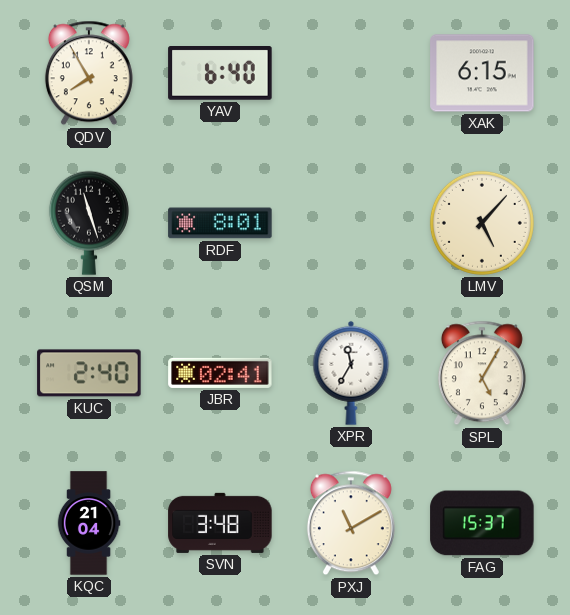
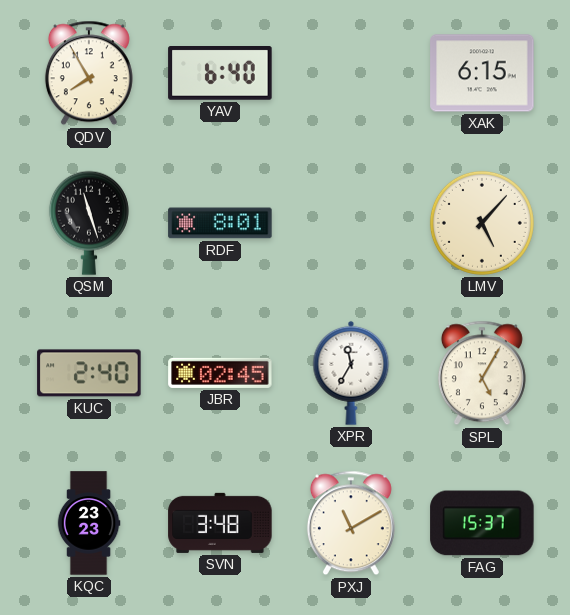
JBR: 02:41 -> 02:45
KQC: 21:04 -> 23:23
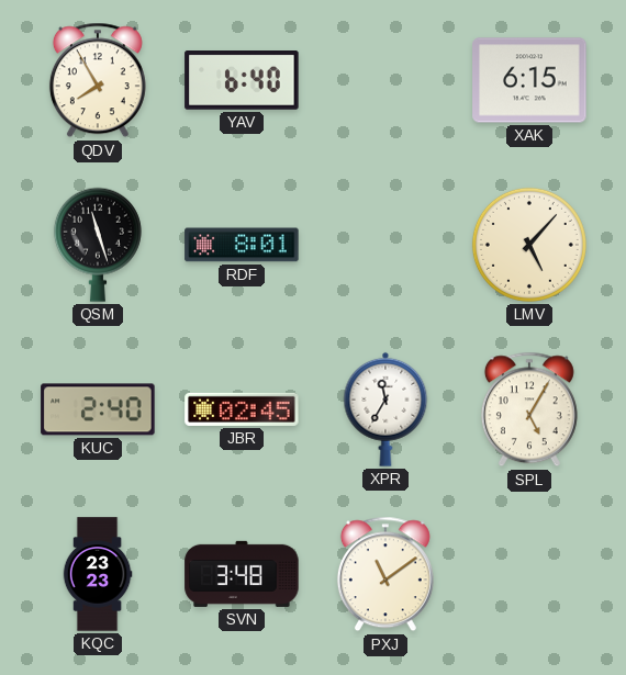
PXJ: 11:10 -> 11:09
FAG: 15:37 -> none
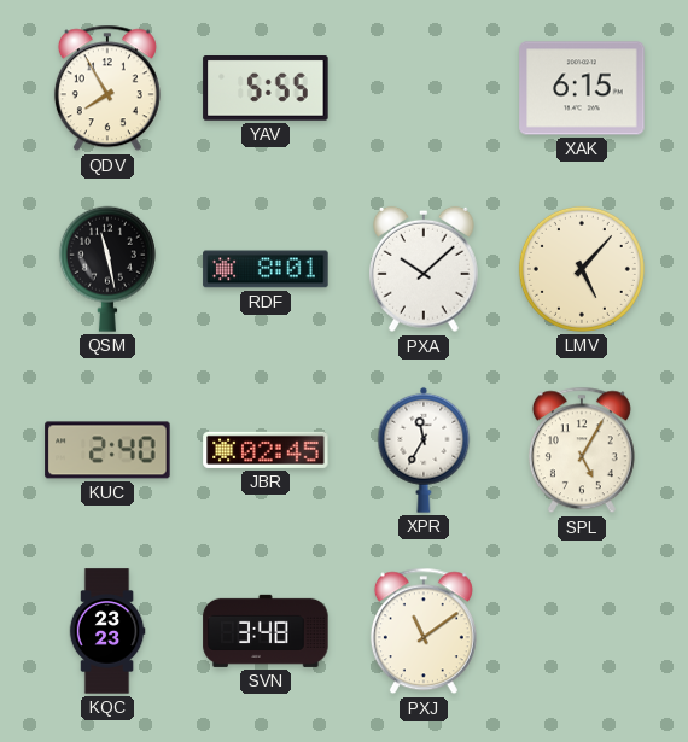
YAV: 6:40 -> 5:55
QSM: 11:27 -> 11:28
PXA: none -> 10:08
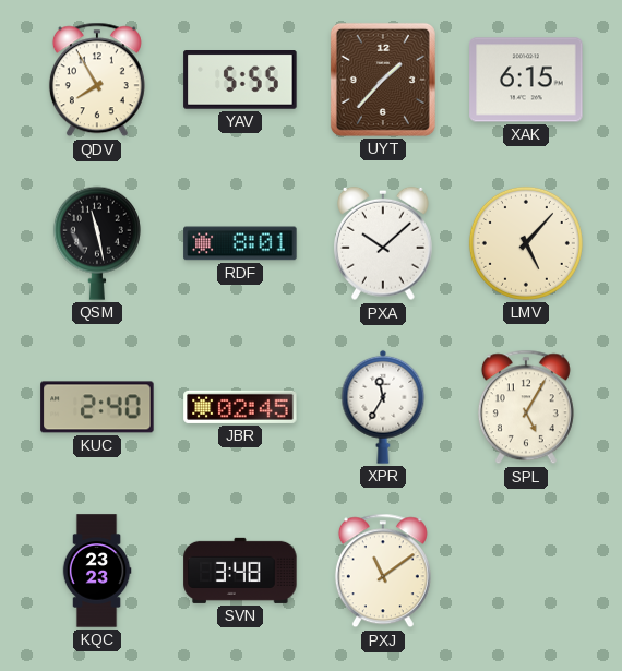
UYT: none -> 1:37
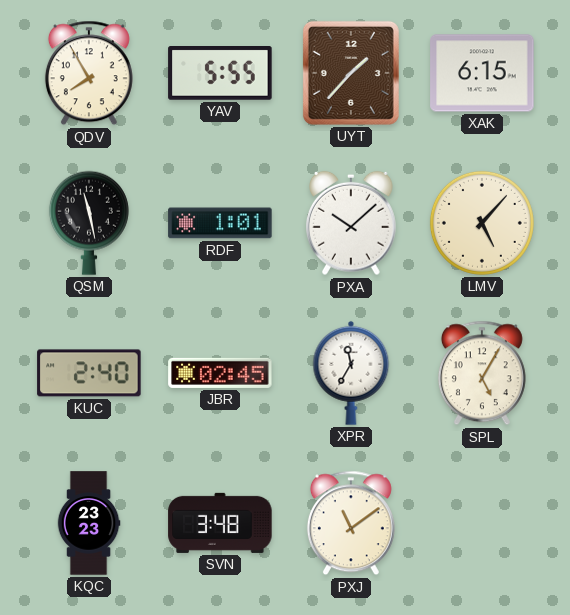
RDF: 8:01 -> 1:01
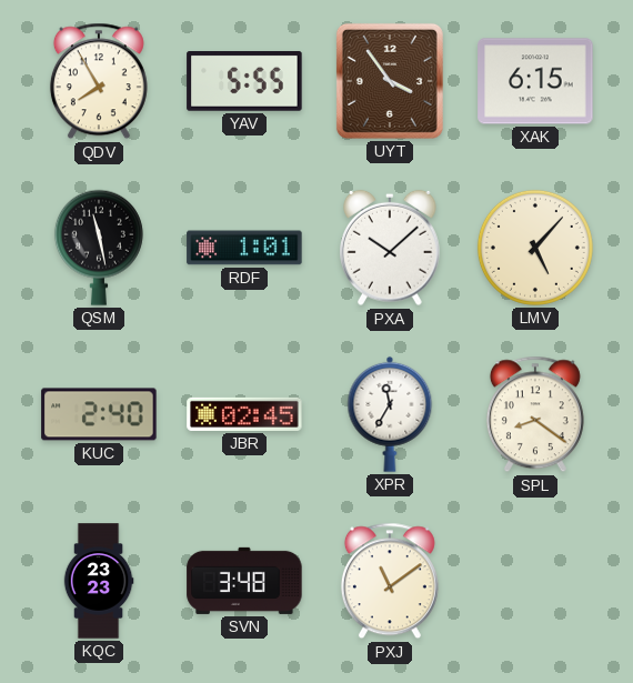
UYT: 1:37 -> 3:54
SPL: 5:05 -> 8:21
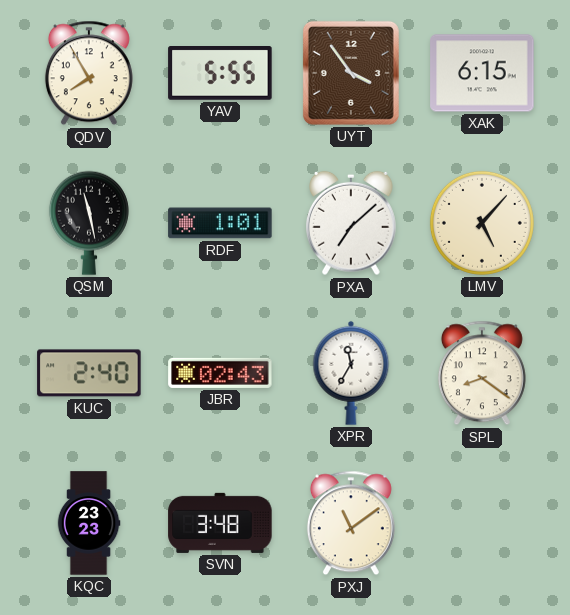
PXA: 10:08 -> 7:08
JBR: 02:45 -> 02:43
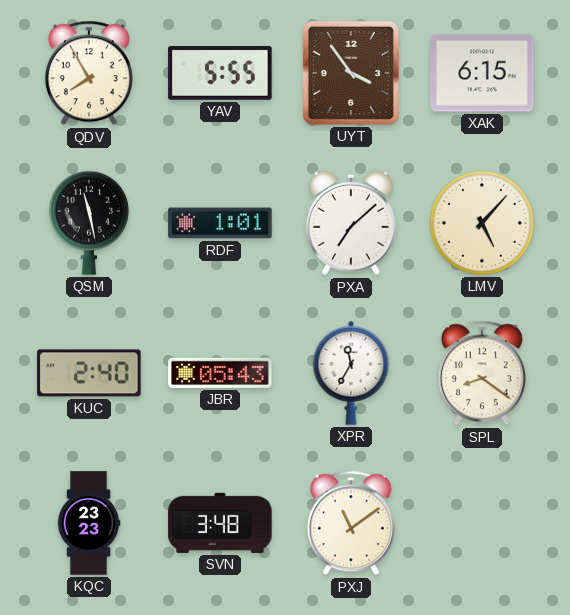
JBR: 02:43 -> 05:43
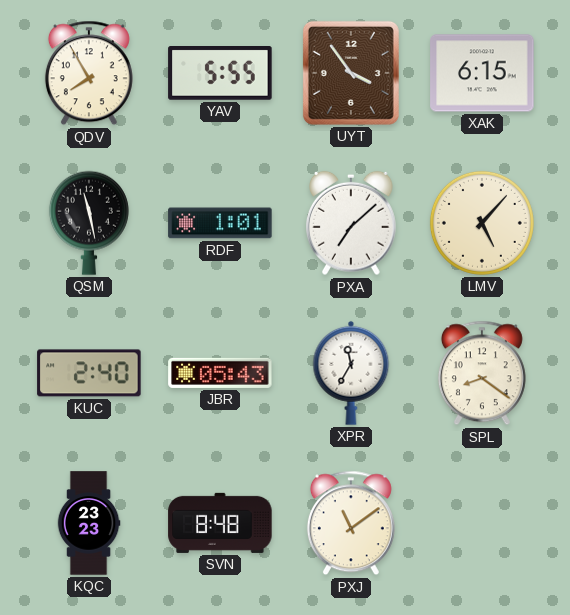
SVN: 3:48 -> 8:48
